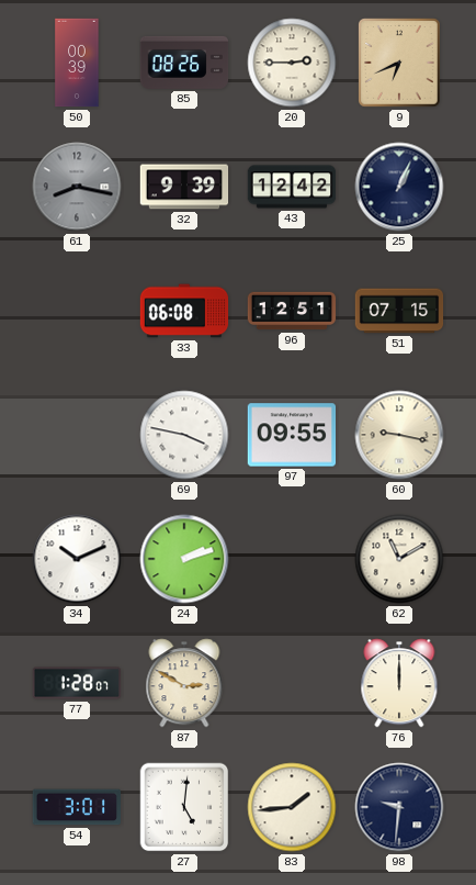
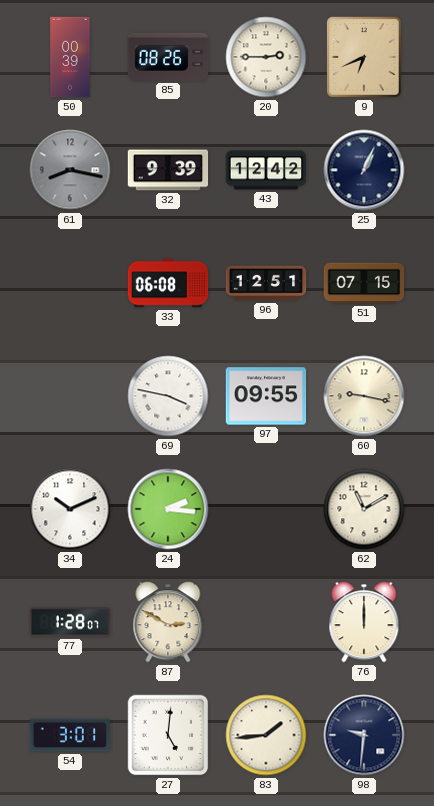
24: 2:12 -> 2:16
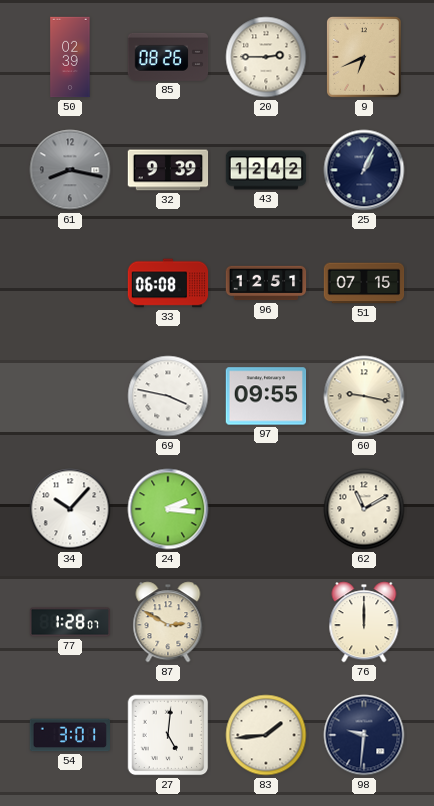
50: 00:39 -> 02:39
34: 10:11 -> 10:07
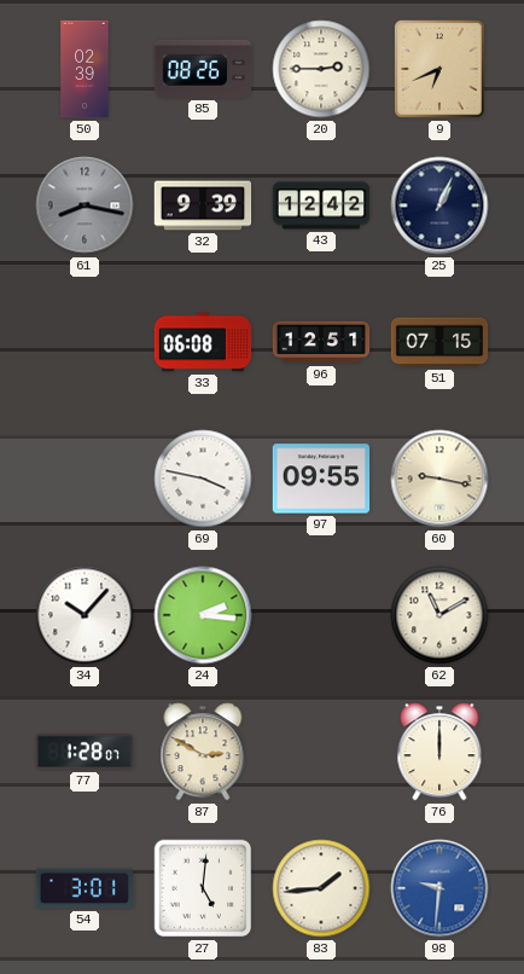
98 dial: navy -> blue
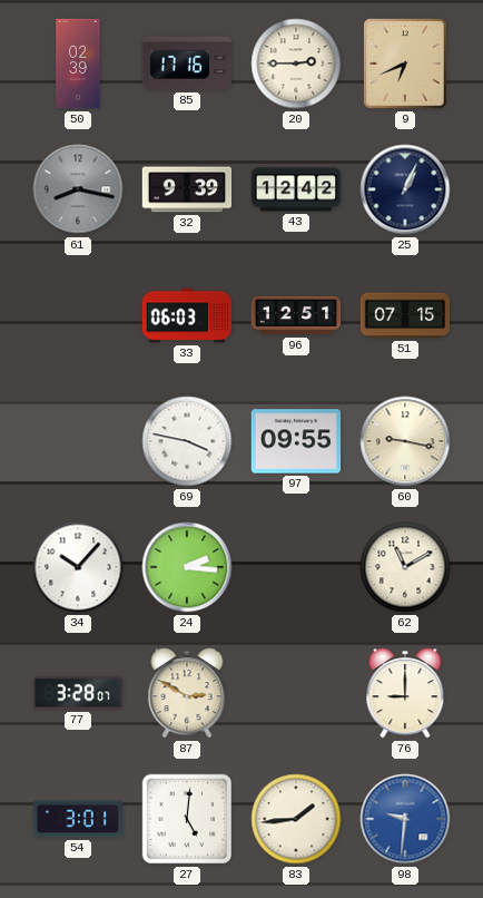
85: 08:26 -> 17:16
33: 06:08 -> 06:03
77: 1:28 -> 3:28
76: 12:00 -> 9:00
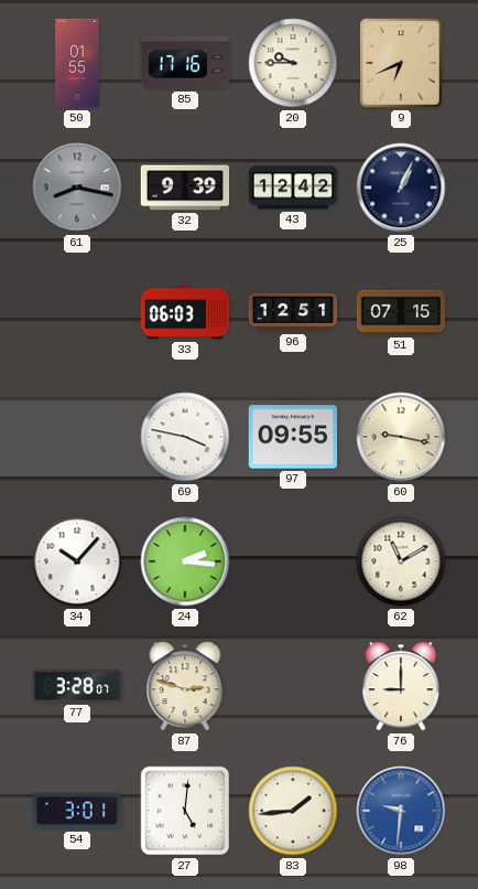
50: 02:39 -> 01:55
20: 2:45 -> 9:45
87: 2:50 -> 2:48
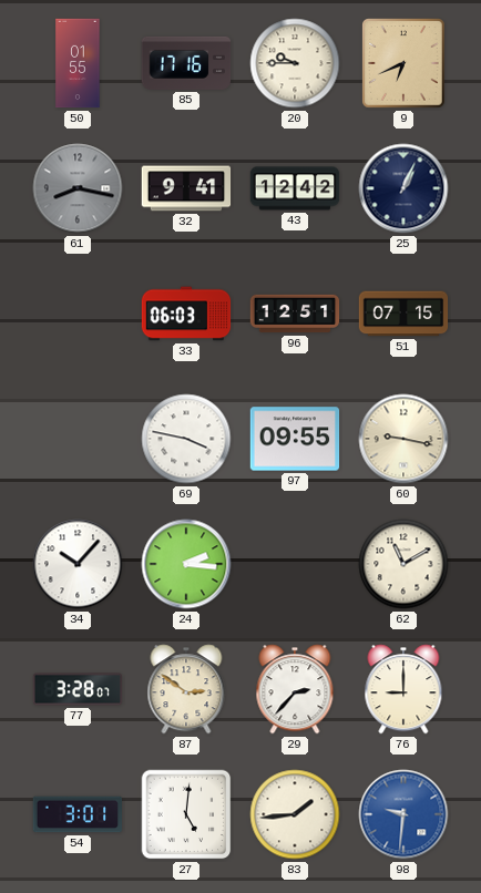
32: 9:39 -> 9:41
87: 2:48 -> 2:51
29: none -> 2:37
